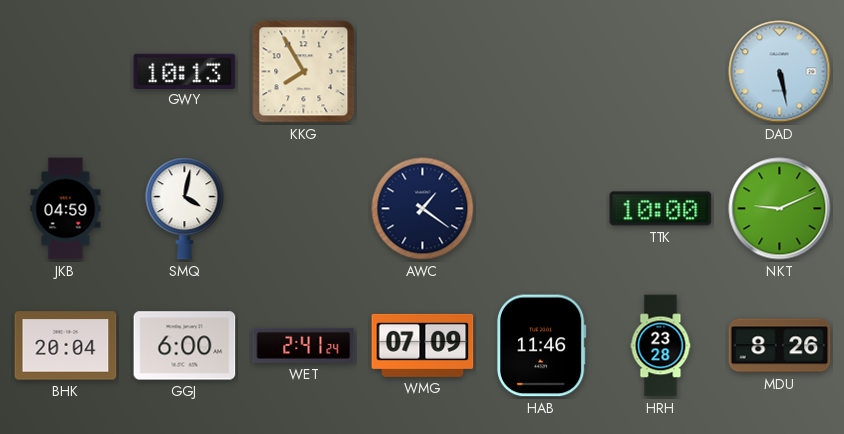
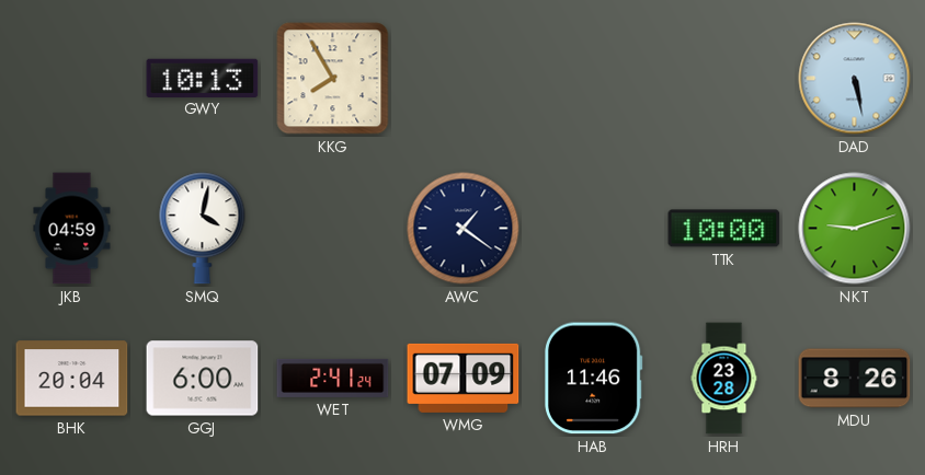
NKT: 9:11 -> 9:12
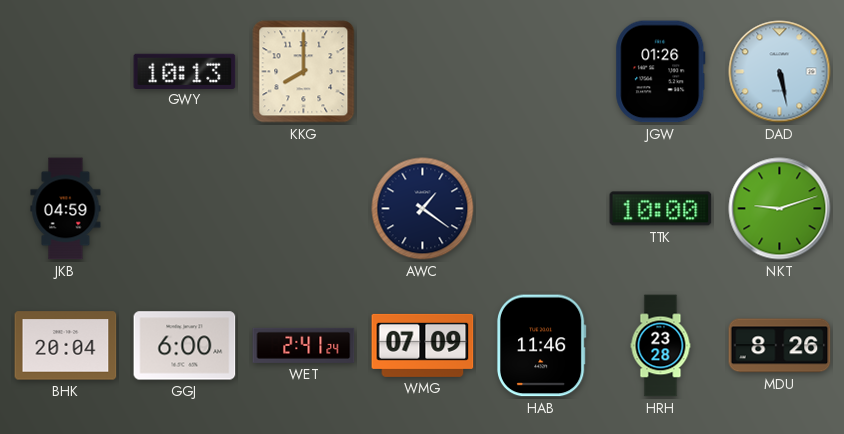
KKG: 7:55 -> 8:00
JGW: none -> 01:26
SMQ: 4:02 -> none
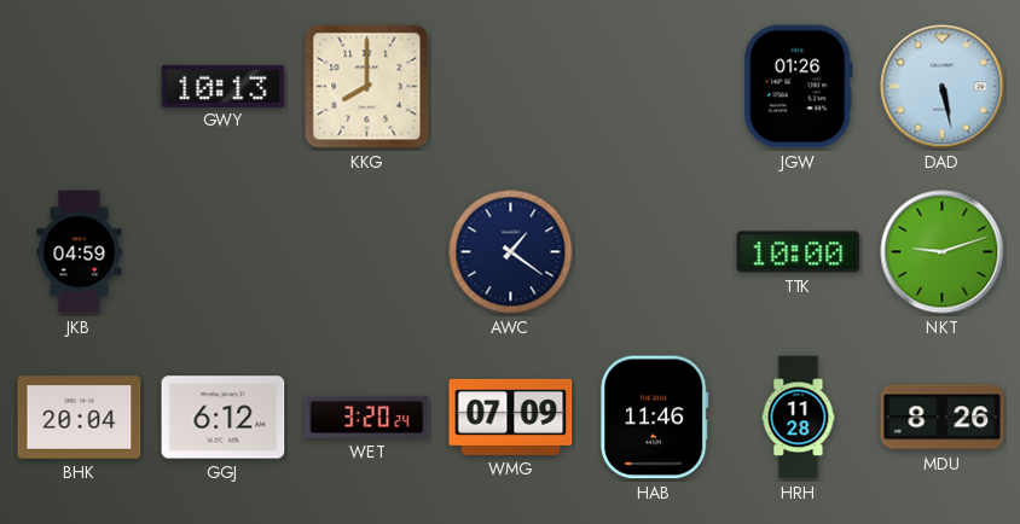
GGJ: 6:00 -> 6:12
WET: 2:41 -> 3:20
HRH: 23:28 -> 11:28
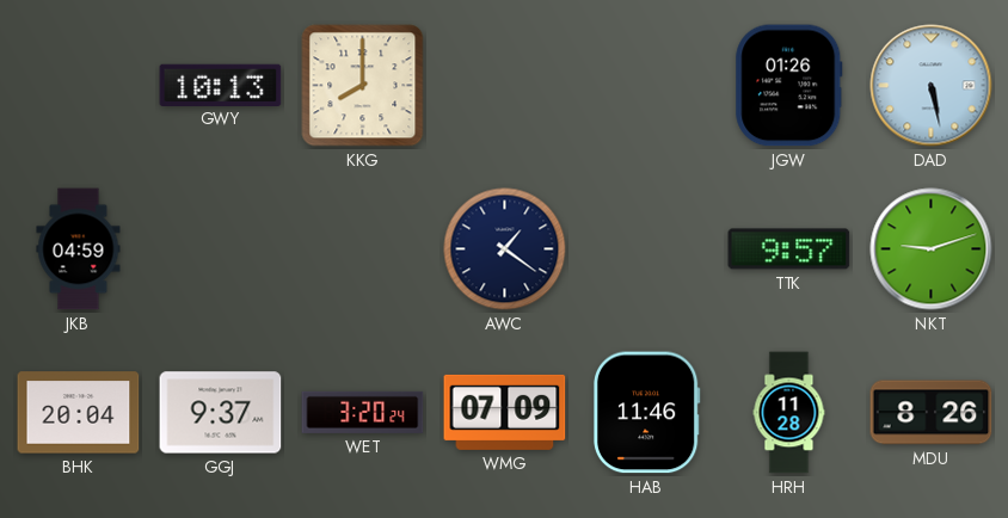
TTK: 10:00 -> 9:57
GGJ: 6:12 -> 9:37
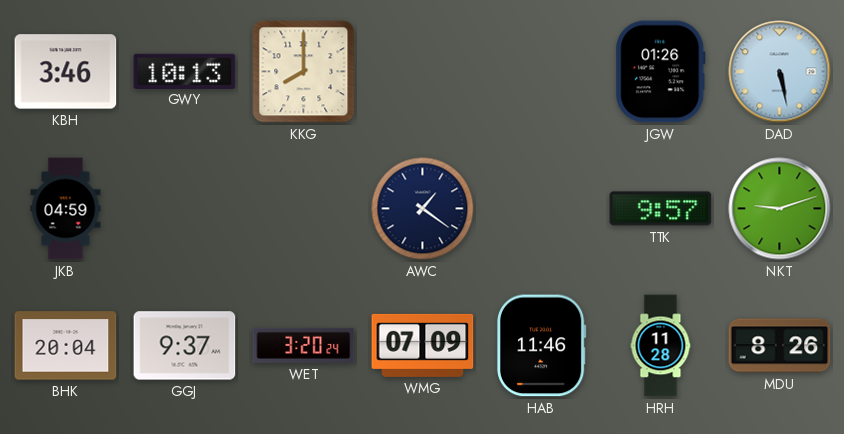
KBH: none -> 3:46
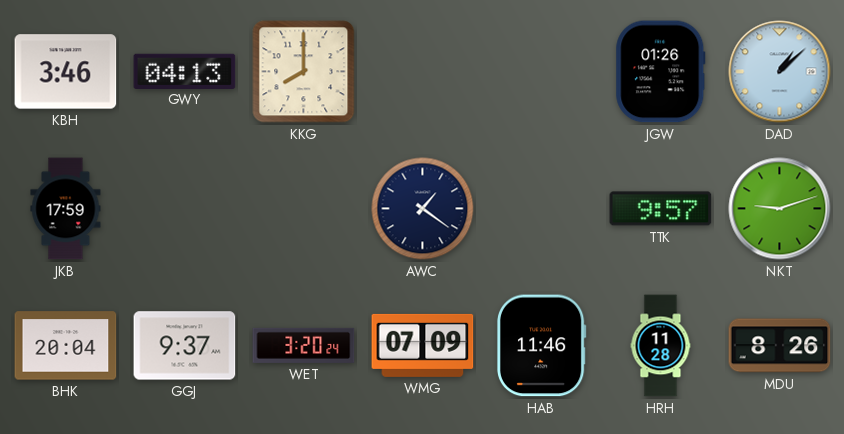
GWY: 10:13 -> 04:13
DAD: 5:28 -> 1:08
JKB: 04:59 -> 17:59
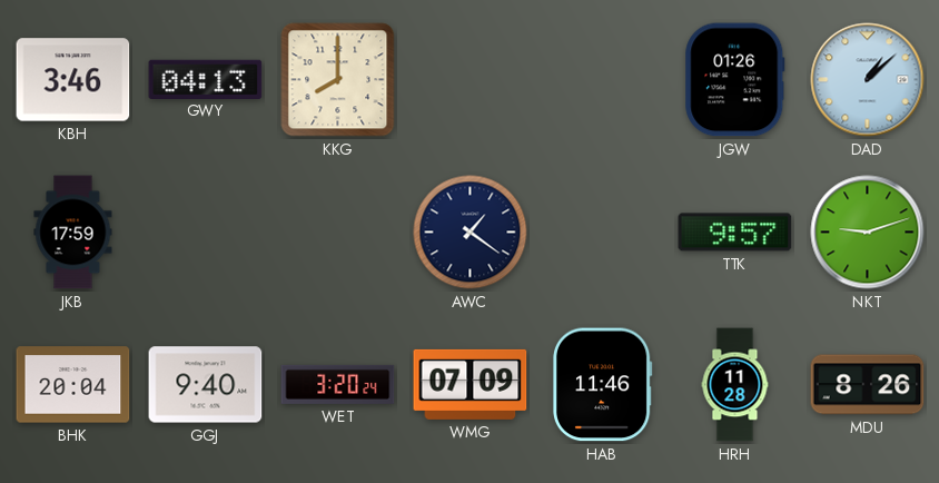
GGJ: 9:37 -> 9:40
